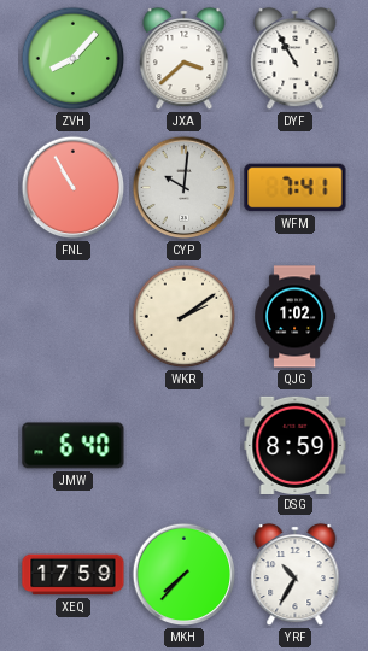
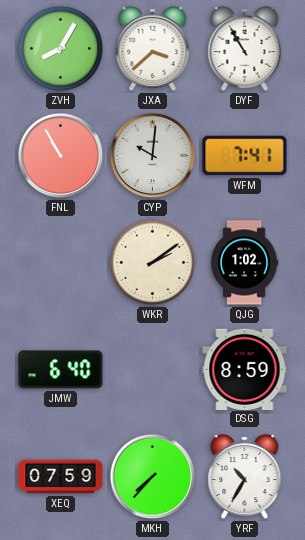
ZVH: 8:07 -> 8:05
XEQ: 17:59 -> 07:59
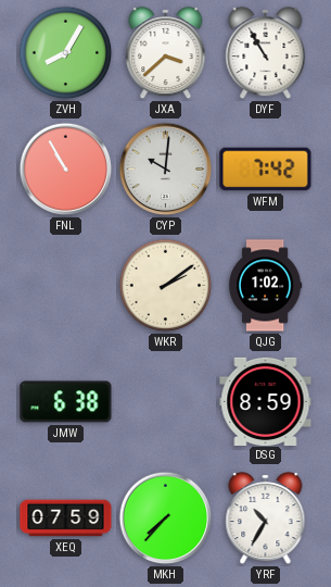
WFM: 7:41 -> 7:42
JMW: 6:40 -> 6:38
